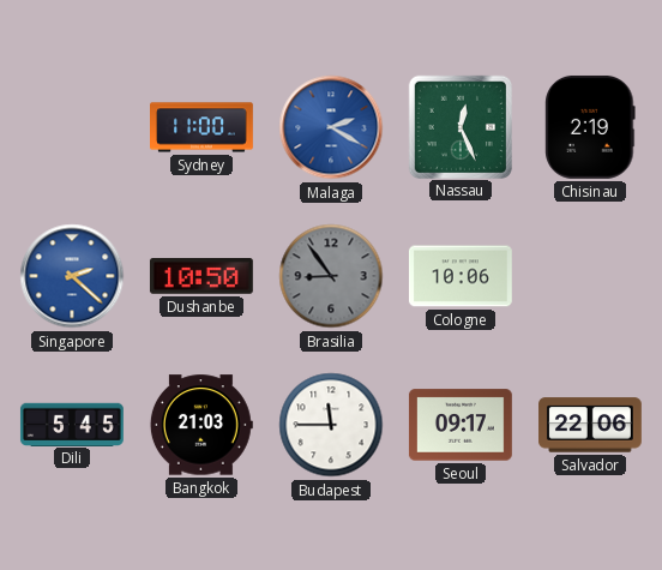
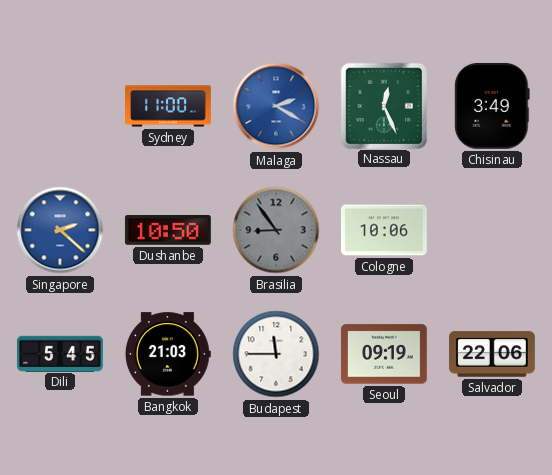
Chisinau: 2:19 -> 3:49
Seoul: 09:17 -> 09:19
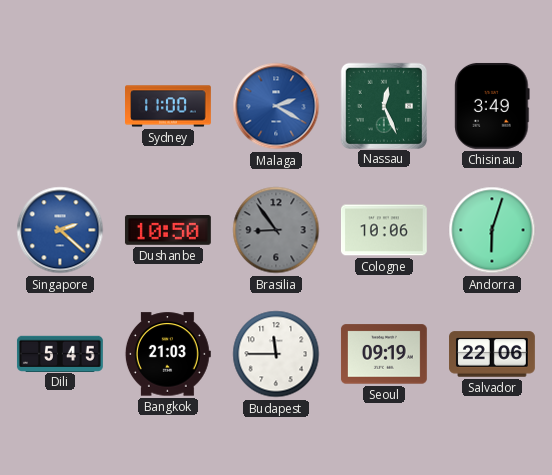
Andorra: none -> 6:03
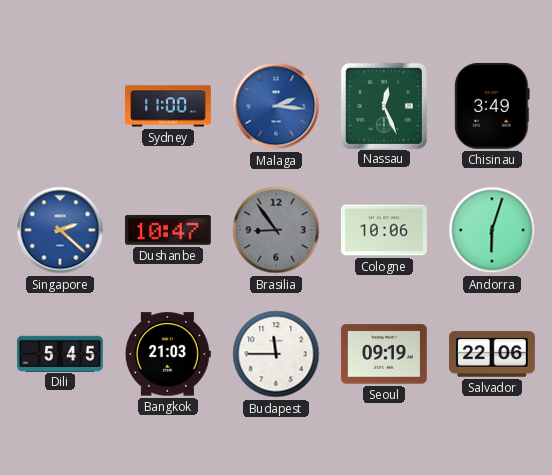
Malaga: 2:20 -> 2:16
Dushanbe: 10:50 -> 10:47
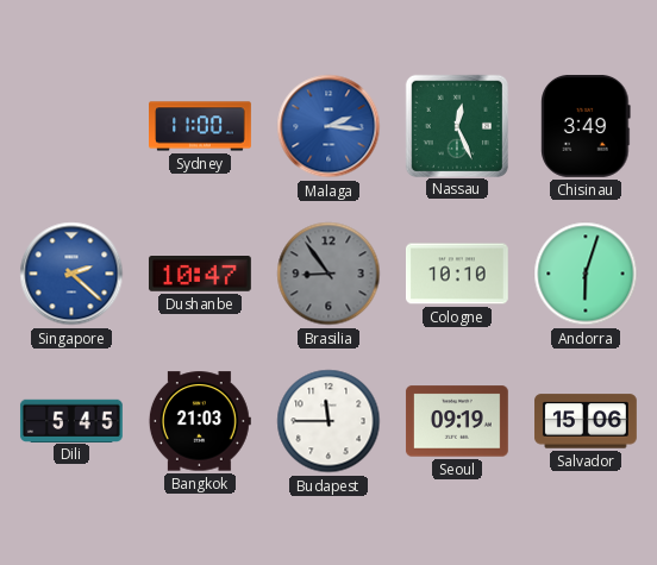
Cologne: 10:06 -> 10:10
Salvador: 22:06 -> 15:06
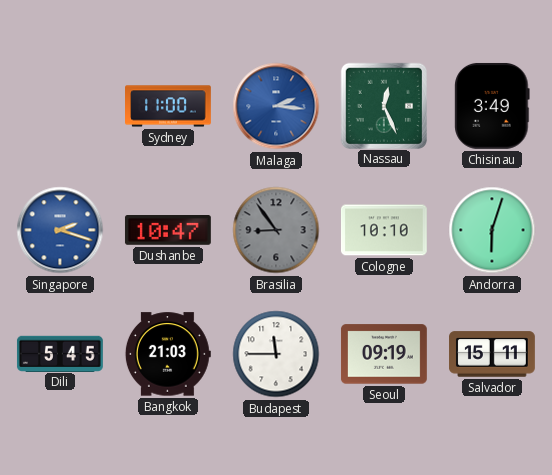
Singapore: 2:22 -> 2:18
Salvador: 15:06 -> 15:11
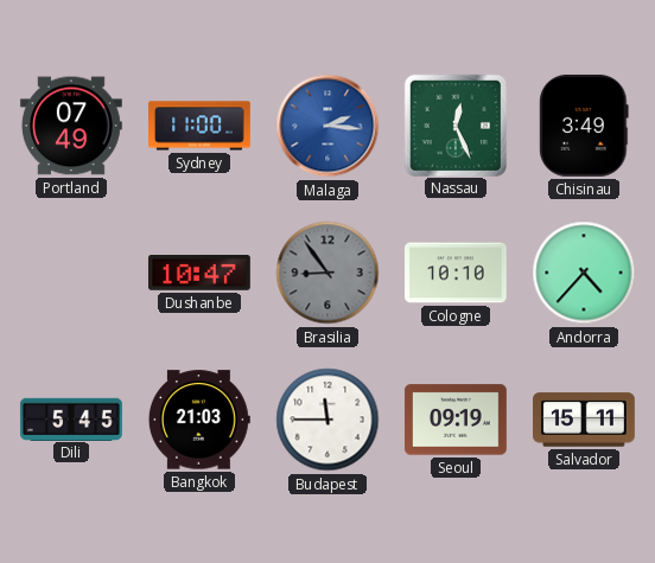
Portland: none -> 07:49
Singapore: 2:18 -> none
Andorra: 6:03 -> 4:37
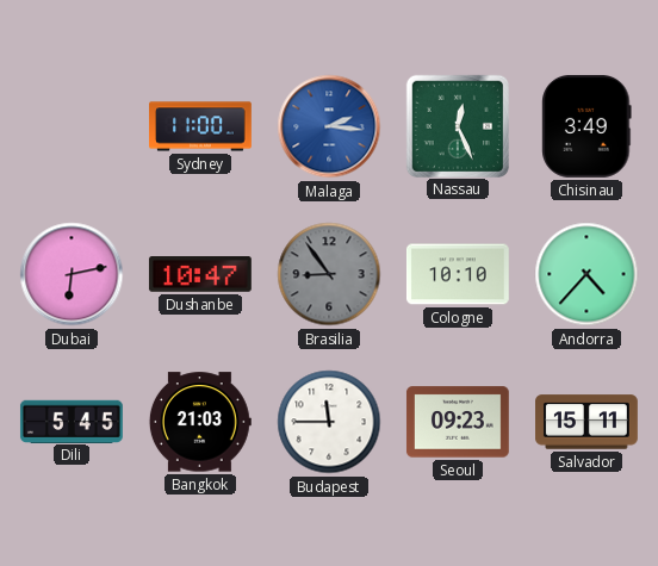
Portland: 07:49 -> none
Dubai: none -> 6:13
Seoul: 09:19 -> 09:23
